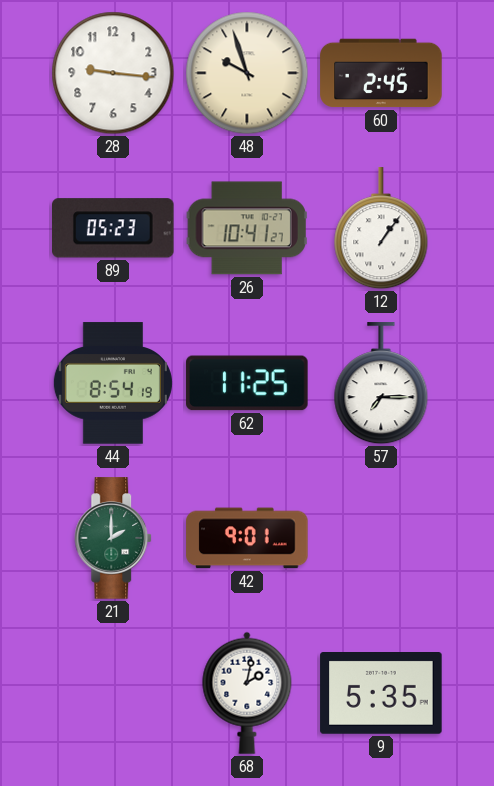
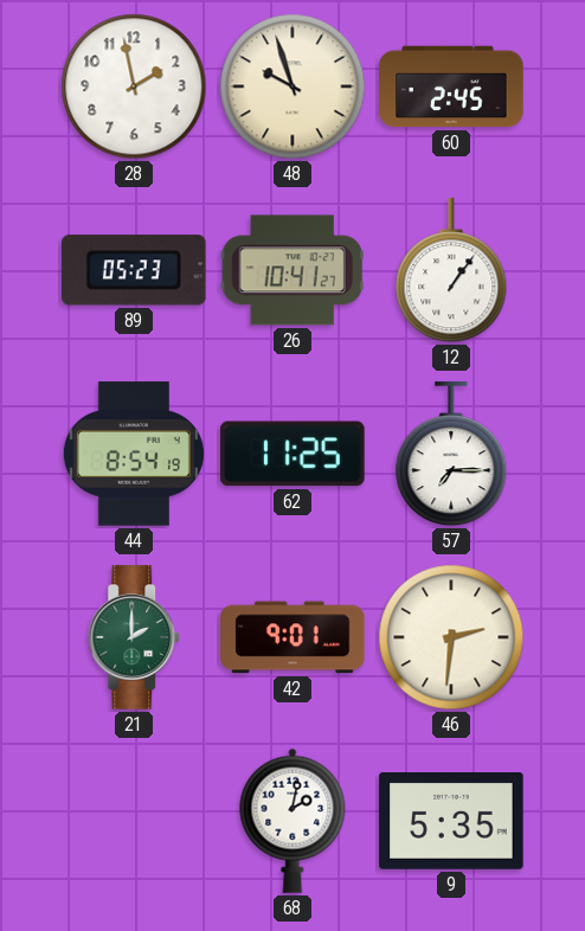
28: 9:16 -> 1:58
46: none -> 2:31
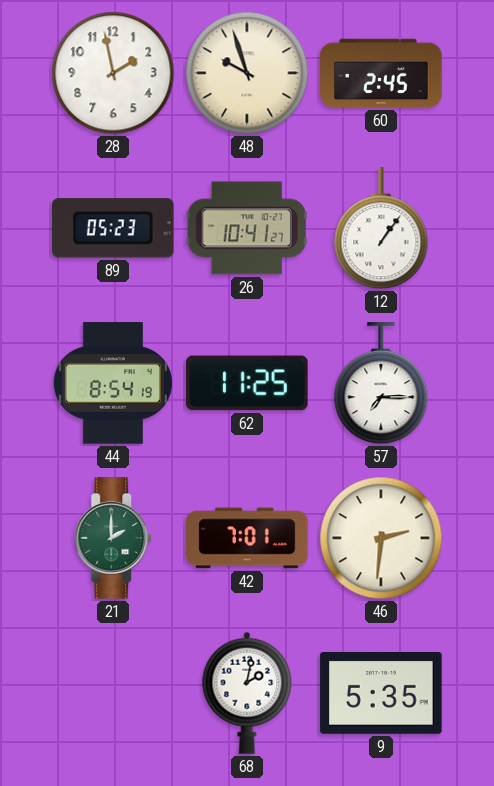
42: 9:01 -> 7:01
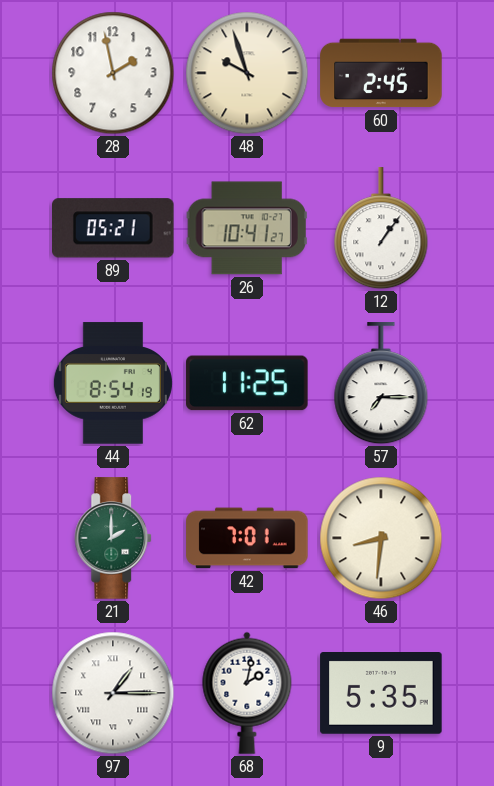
89: 05:23 -> 05:21
46: 2:31 -> 8:31
97: none -> 1:15
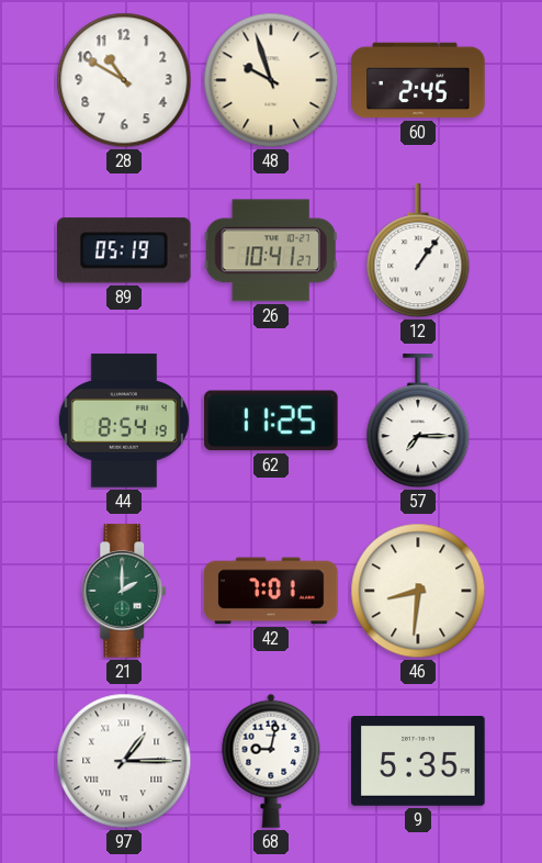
28: 1:58 -> 10:50
89: 05:21 -> 05:19
68: 2:02 -> 9:02
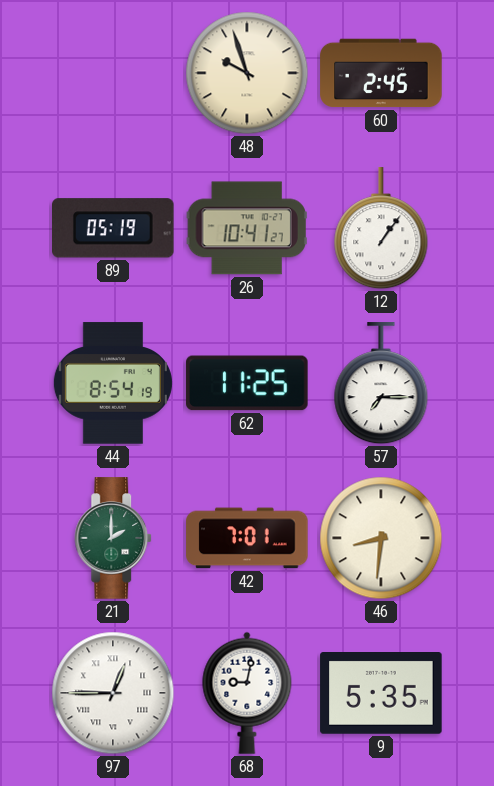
28: 10:50 -> none
97: 1:15 -> 12:45
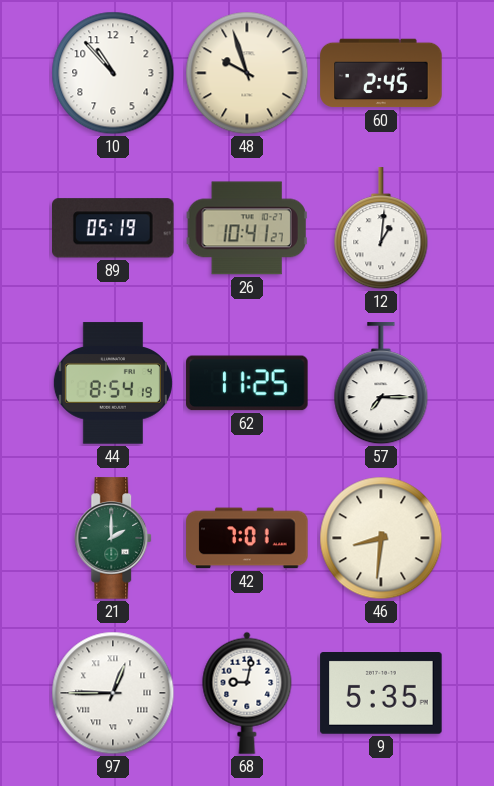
10: none -> 10:53
12: 1:06 -> 1:01
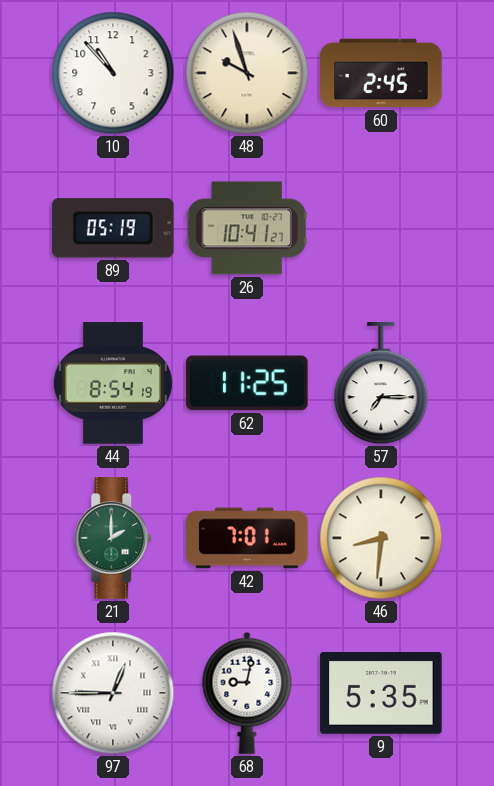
12: 1:01 -> none
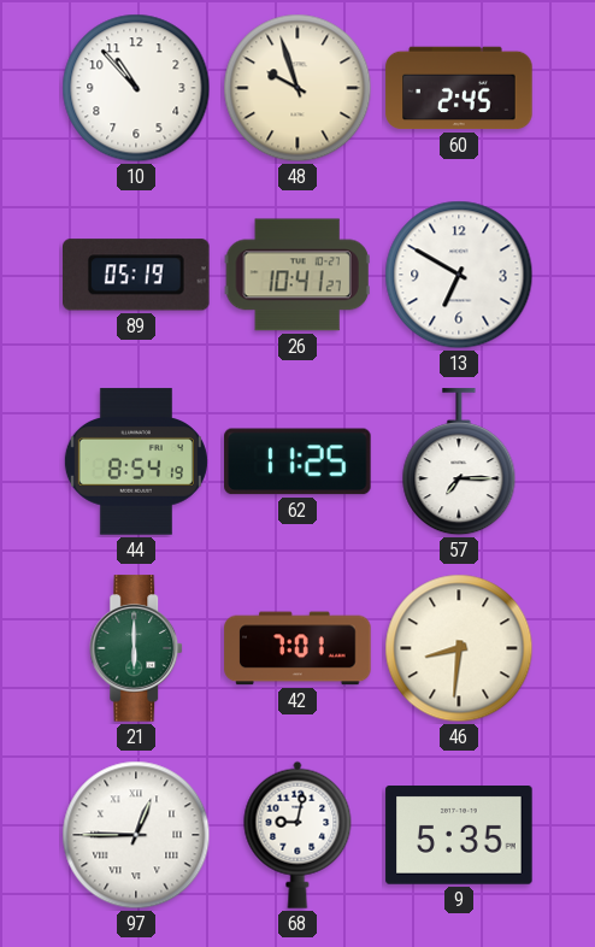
13: none -> 6:50
21: 2:00 -> 6:00
